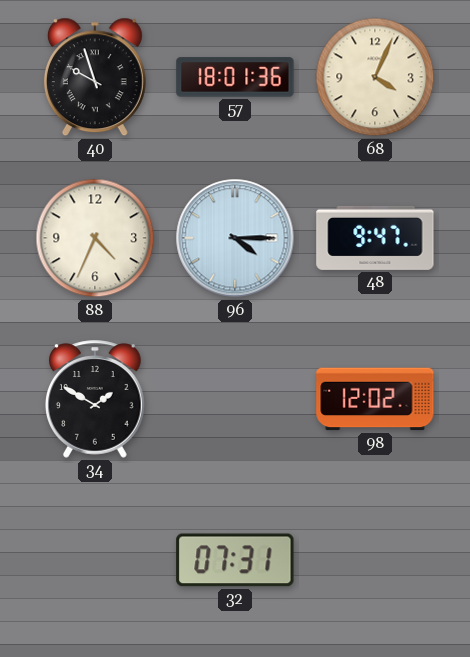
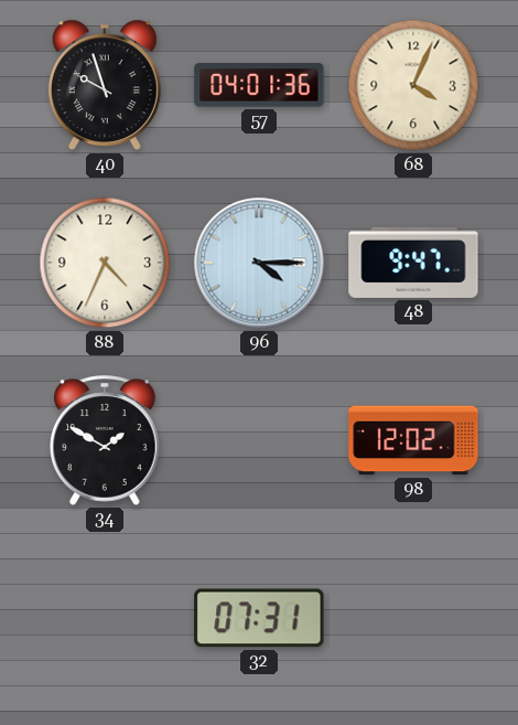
57: 18:01 -> 04:01
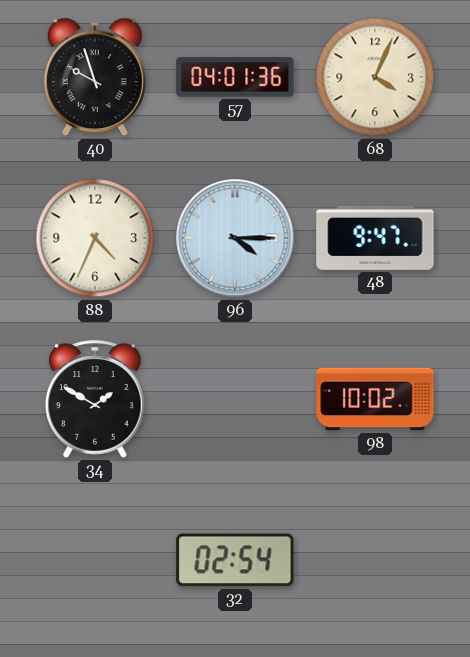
98: 12:02 -> 10:02
32: 07:31 -> 02:54
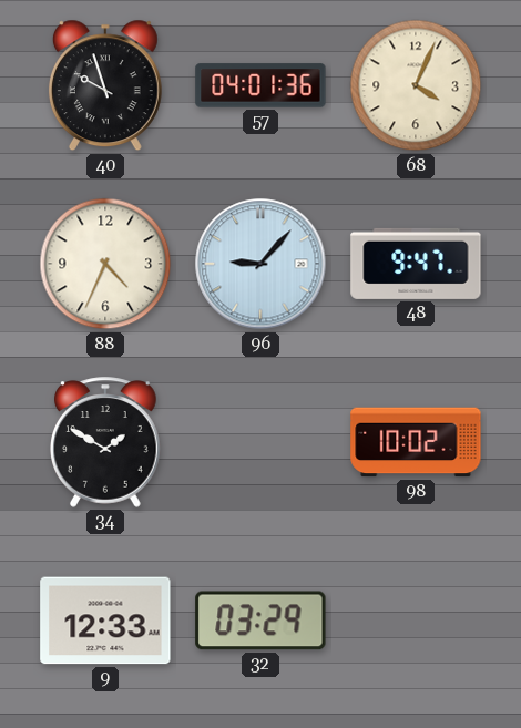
96: 4:15 -> 9:07
9: none -> 12:33
32: 02:54 -> 03:29
